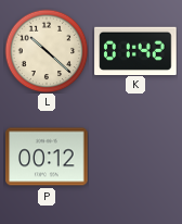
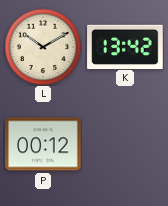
L: 10:22 -> 10:10
K: 01:42 -> 13:42
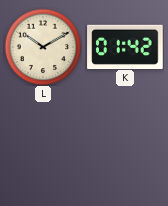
K: 13:42 -> 01:42
P: 00:12 -> none
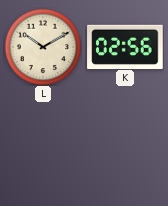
K: 01:42 -> 02:56
